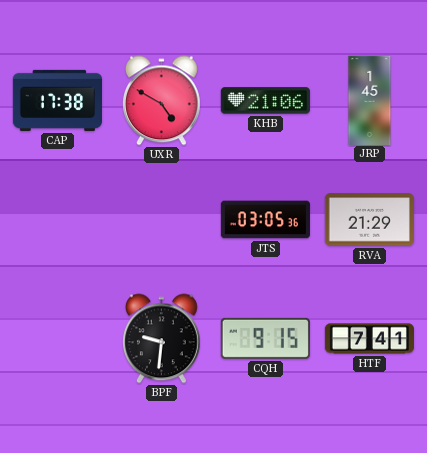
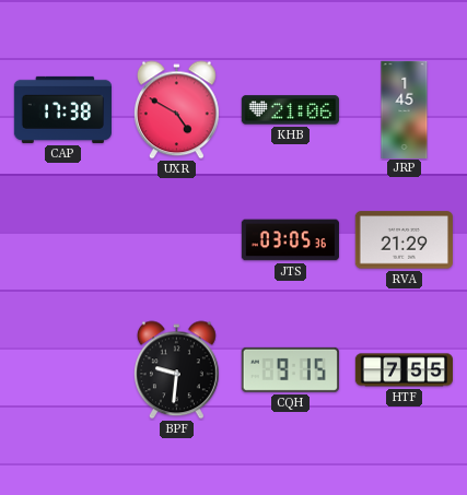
HTF: 7:41 -> 7:55
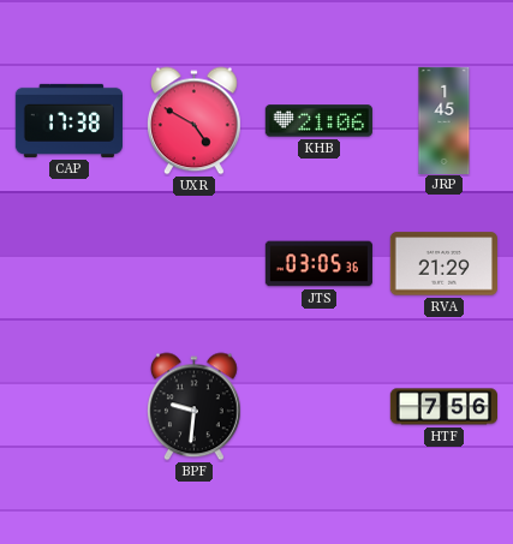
CQH: 9:15 -> none
HTF: 7:55 -> 7:56
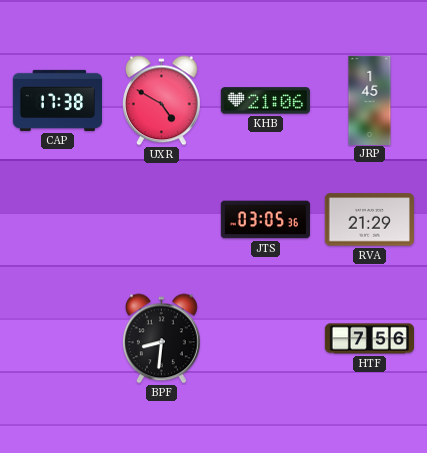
BPF: 9:31 -> 8:31
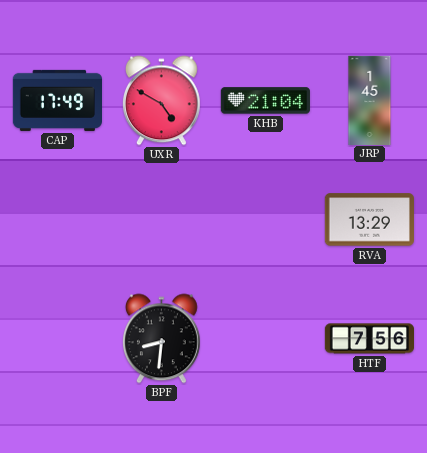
CAP: 17:38 -> 17:49
KHB: 21:06 -> 21:04
JTS: 03:05 -> none
RVA: 21:29 -> 13:29
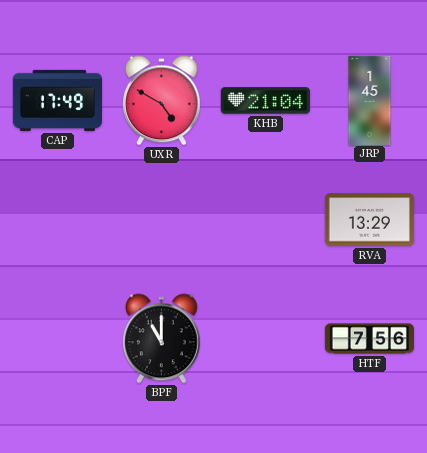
BPF: 8:31 -> 11:00
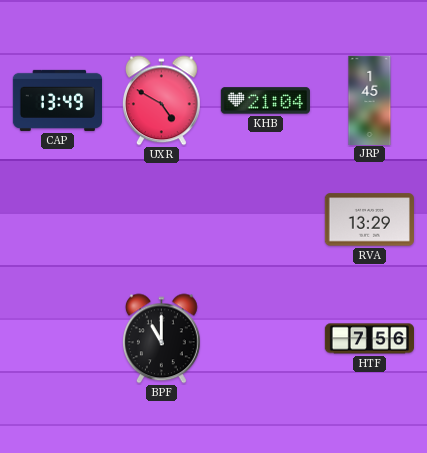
CAP: 17:49 -> 13:49
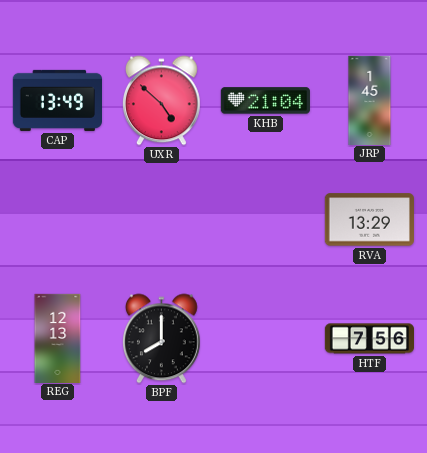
UXR: 4:50 -> 4:52
REG: none -> 12:13
BPF: 11:00 -> 8:00
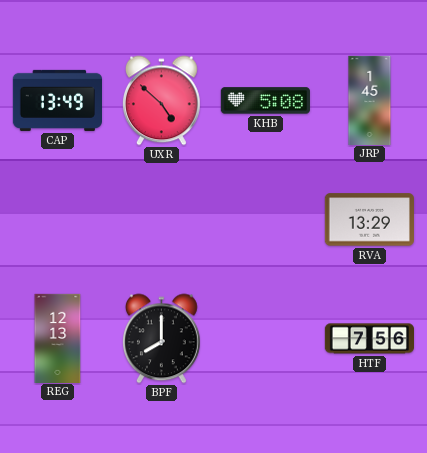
KHB: 21:04 -> 5:08
